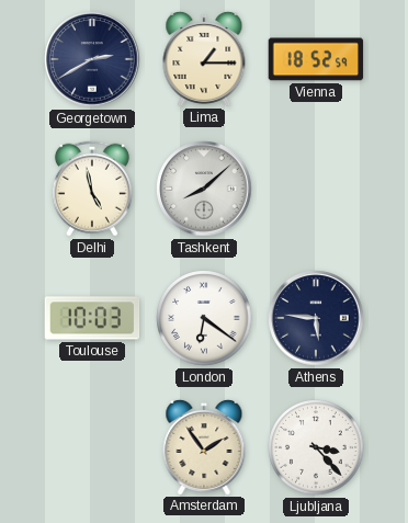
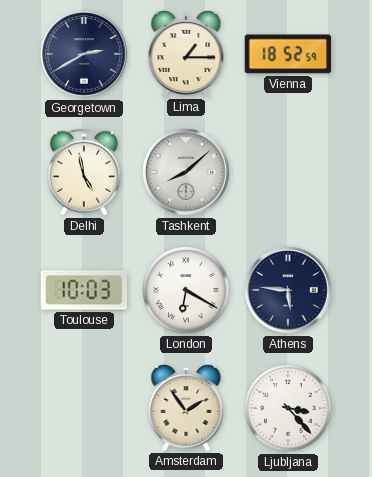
London: 6:21 -> 6:20
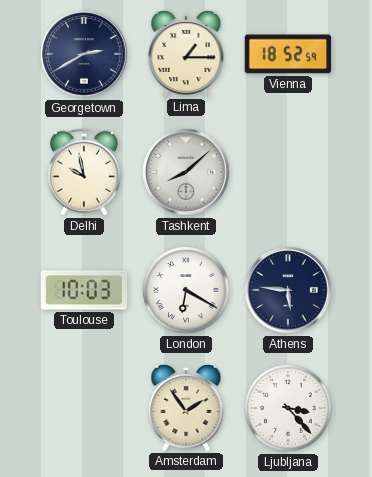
Delhi: 4:58 -> 9:58
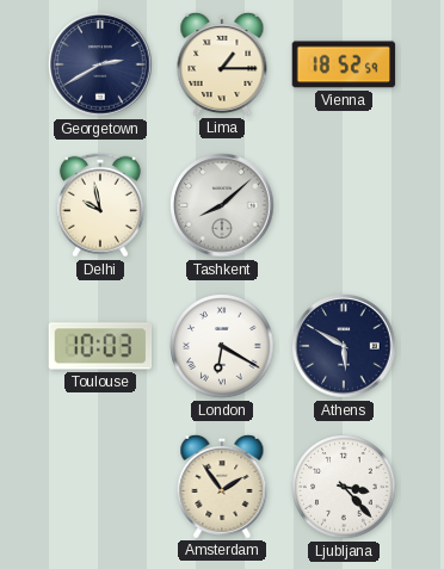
Athens: 5:46 -> 5:50
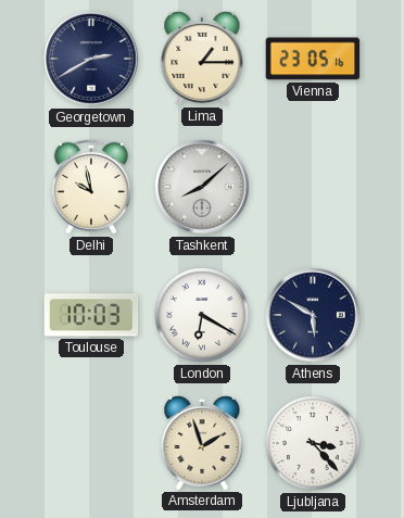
Vienna: 18:52 -> 23:05
Amsterdam: 1:54 -> 1:57
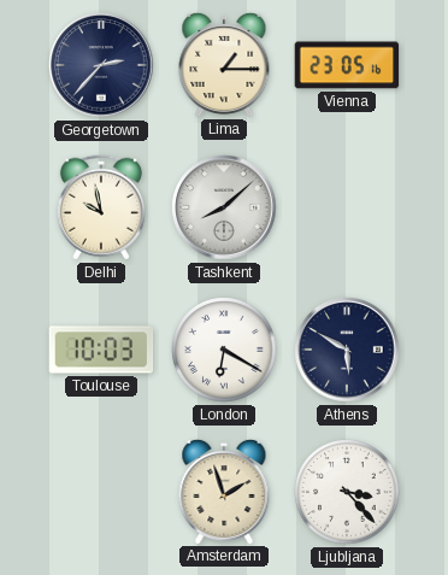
Georgetown: 2:40 -> 2:37
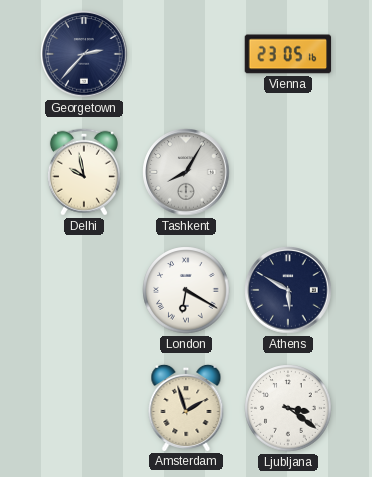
Lima: 1:15 -> none
Tashkent: 8:08 -> 8:05
Toulouse: 10:03 -> none
Ljubljana: 3:23 -> 3:21
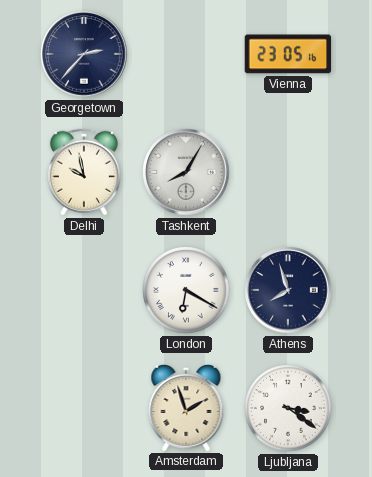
Athens: 5:50 -> 7:57
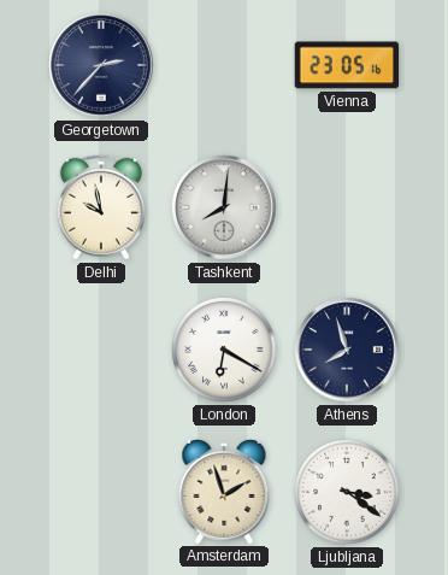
Tashkent: 8:05 -> 8:01
